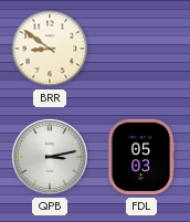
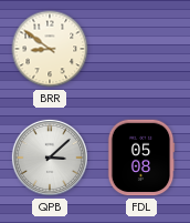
QPB: 3:13 -> 3:08
FDL: 05:03 -> 05:08
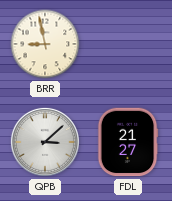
BRR: 8:51 -> 8:58
FDL: 05:08 -> 21:27
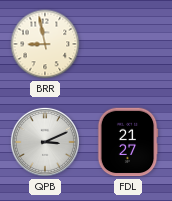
QPB: 3:08 -> 3:11
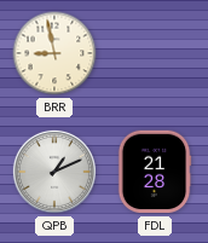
QPB: 3:11 -> 1:11
FDL: 21:27 -> 21:28
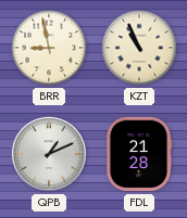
KZT: none -> 10:56
